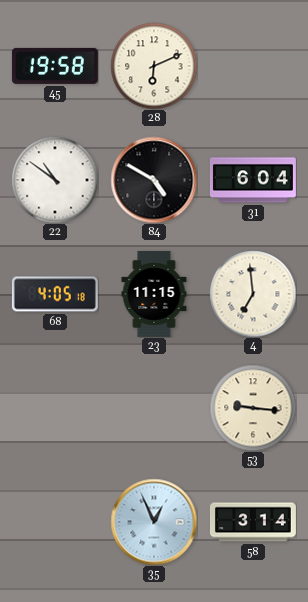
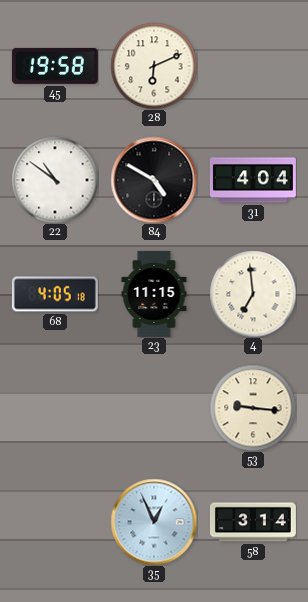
31: 6:04 -> 4:04
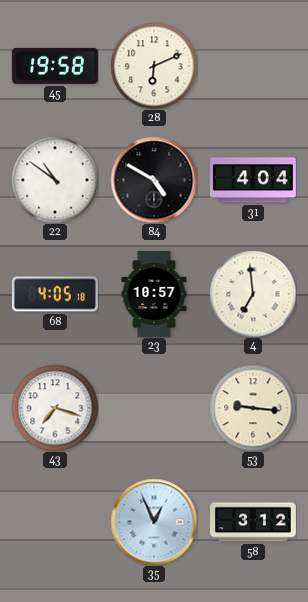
23: 11:15 -> 10:57
43: none -> 7:18
58: 3:14 -> 3:12
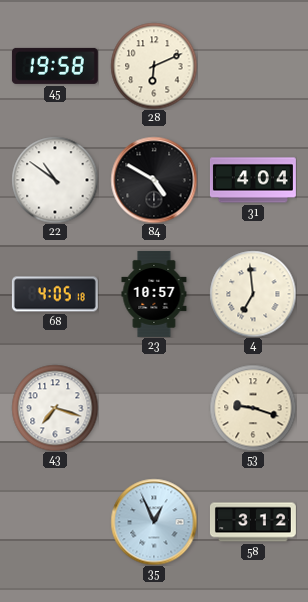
53: 9:16 -> 9:18
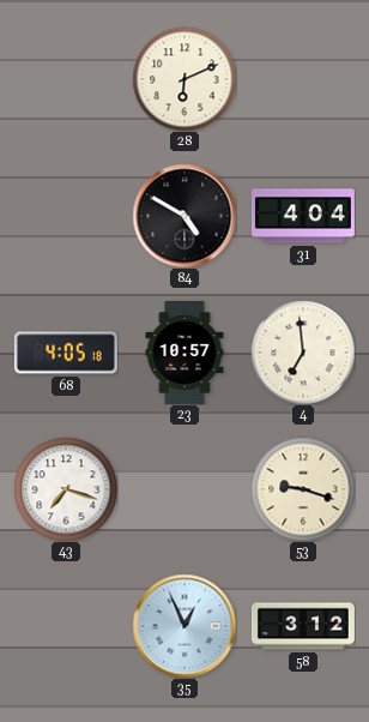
45: 19:58 -> none
22: 10:51 -> none
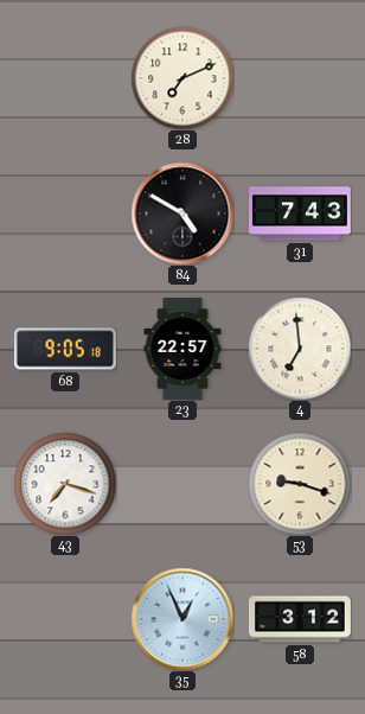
28: 6:11 -> 7:11
31: 4:04 -> 7:43
68: 4:05 -> 9:05
23: 10:57 -> 22:57
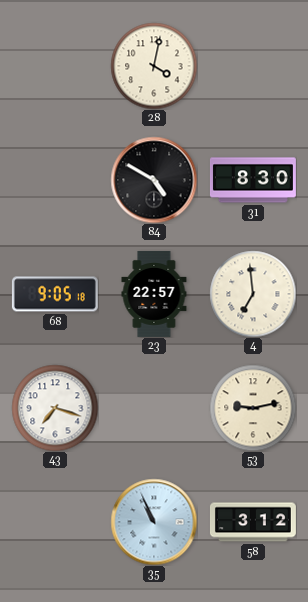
28: 7:11 -> 4:02
31: 7:43 -> 8:30
53: 9:18 -> 9:13
35: 12:56 -> 10:56
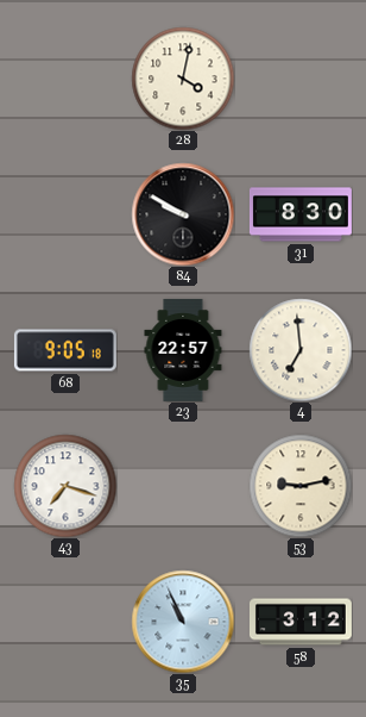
84: 4:50 -> 9:50
